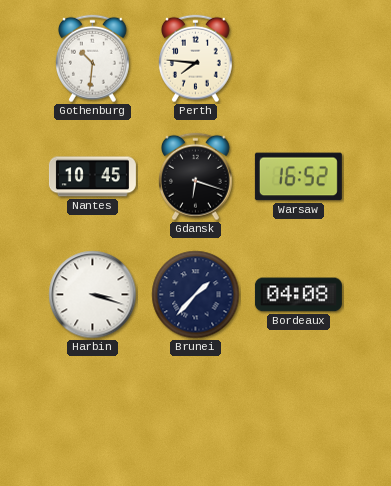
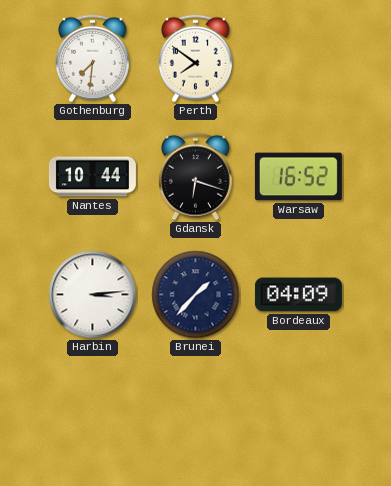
Gothenburg: 10:31 -> 7:31
Perth: 7:46 -> 7:51
Nantes: 10:45 -> 10:44
Harbin: 3:18 -> 3:14
Bordeaux: 04:08 -> 04:09
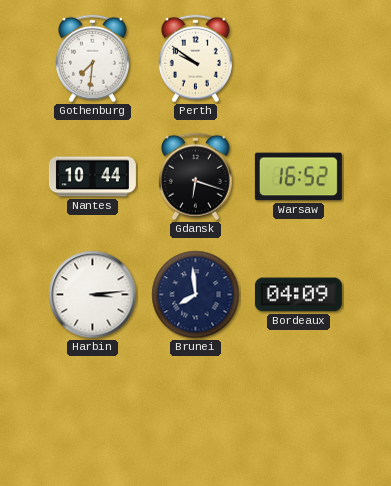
Perth: 7:51 -> 9:51
Brunei: 1:37 -> 7:59
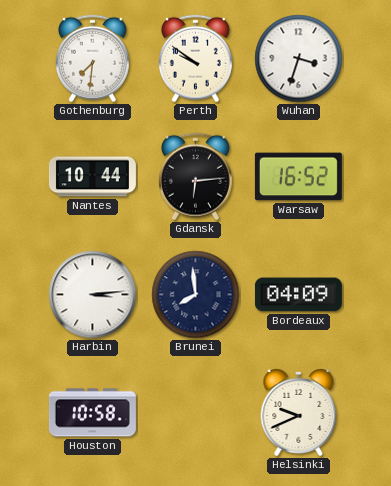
Wuhan: none -> 3:33
Gdansk: 6:18 -> 6:14
Houston: none -> 10:58
Helsinki: none -> 9:41
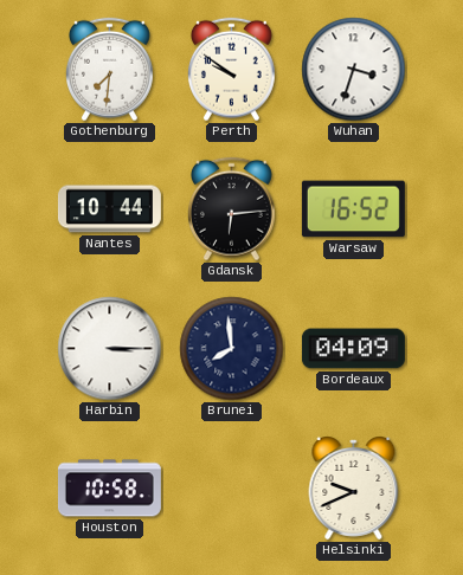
Harbin: 3:14 -> 3:15
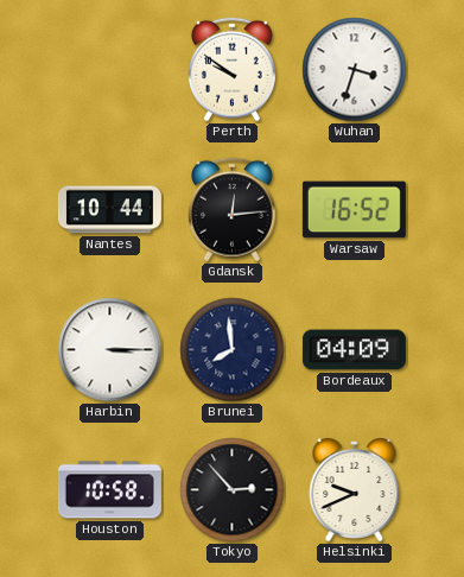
Gothenburg: 7:31 -> none
Gdansk: 6:14 -> 12:14
Tokyo: none -> 2:53
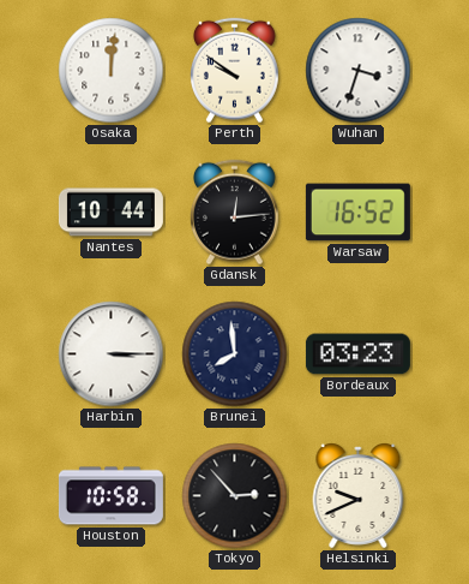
Osaka: none -> 12:01
Bordeaux: 04:09 -> 03:23
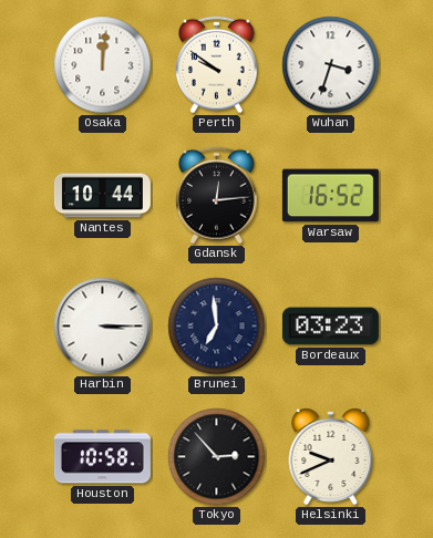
Brunei: 7:59 -> 6:59
